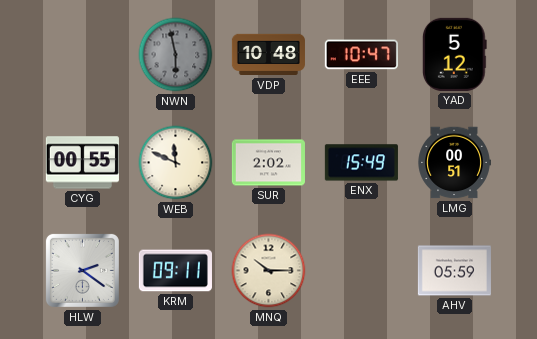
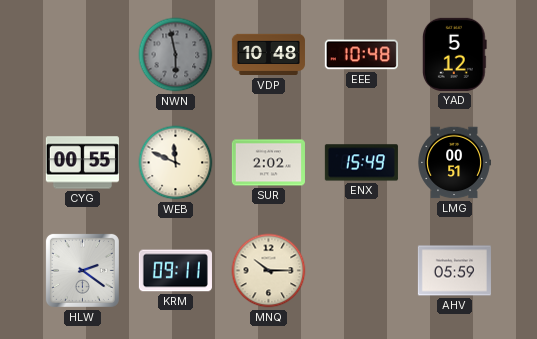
EEE: 10:47 -> 10:48
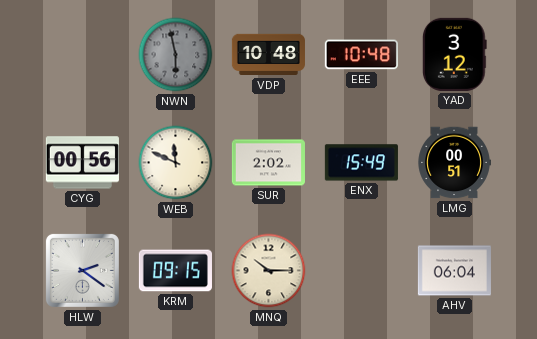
YAD: 5:12 -> 3:12
CYG: 00:55 -> 00:56
KRM: 09:11 -> 09:15
AHV: 05:59 -> 06:04
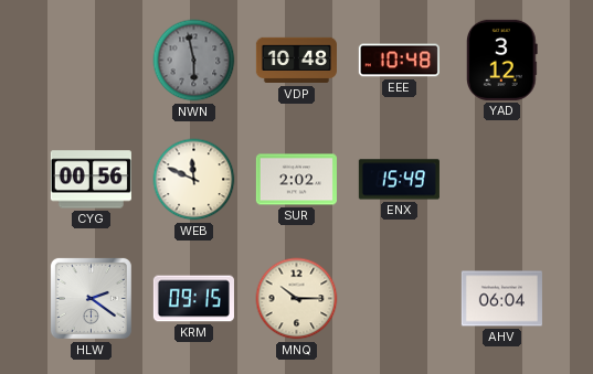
LMG: 00:51 -> none
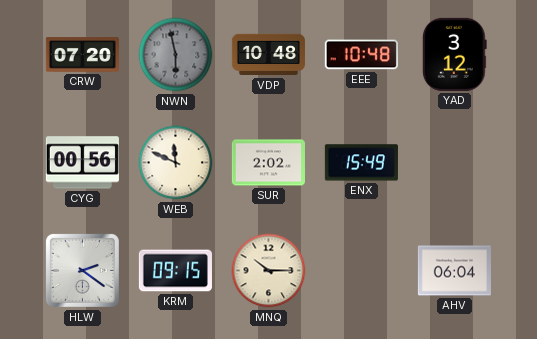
CRW: none -> 07:20
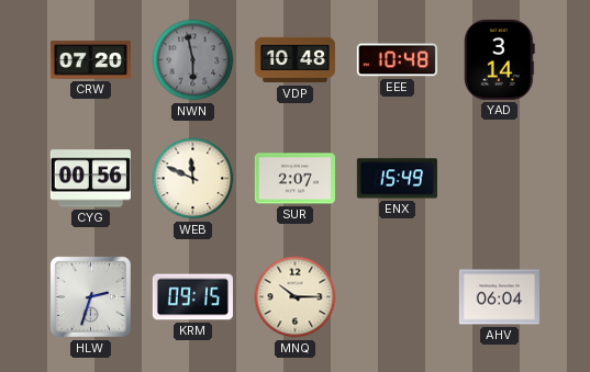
YAD: 3:12 -> 3:14
SUR: 2:02 -> 2:07
HLW: 2:21 -> 2:33
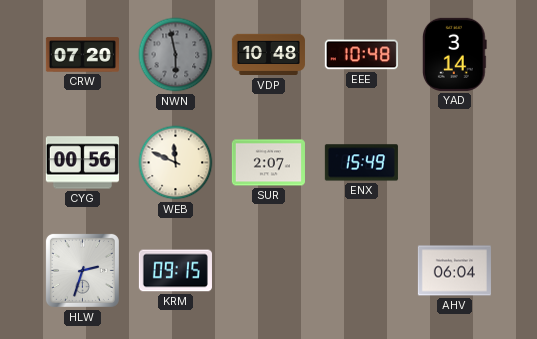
MNQ: 10:15 -> none
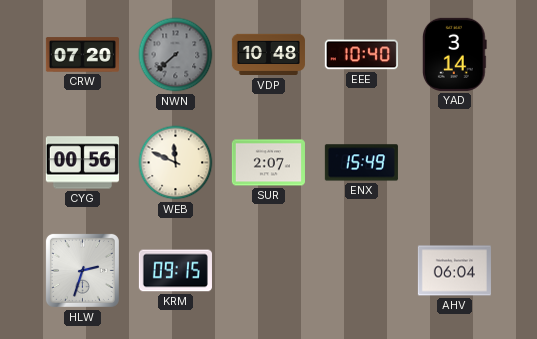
NWN: 5:58 -> 7:38
EEE: 10:48 -> 10:40
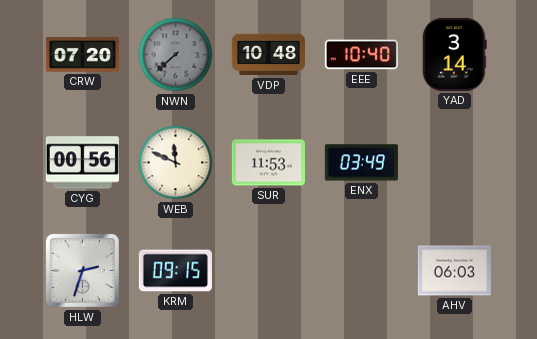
SUR: 2:07 -> 11:53
ENX: 15:49 -> 03:49
AHV: 06:04 -> 06:03
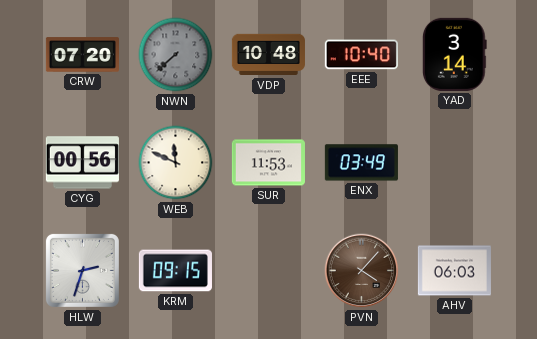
PVN: none -> 4:07
